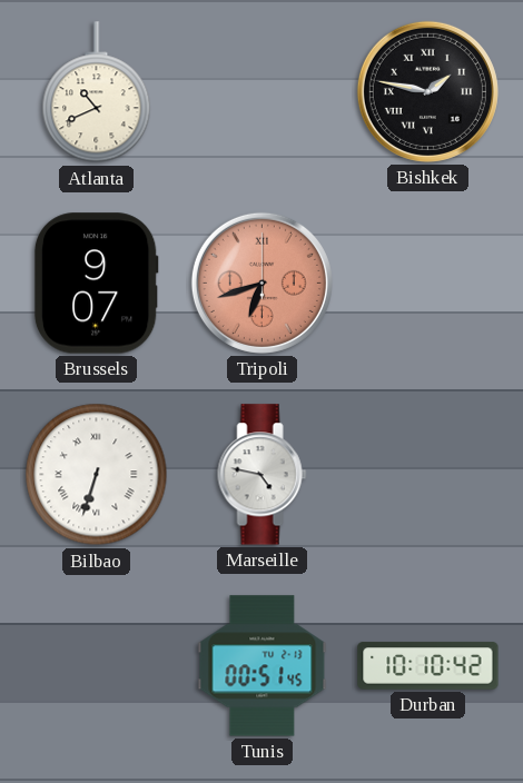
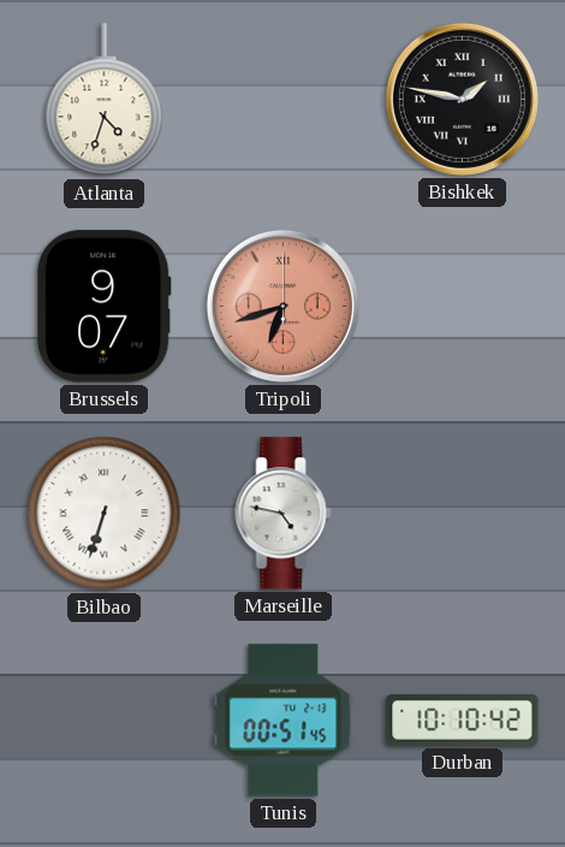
Atlanta: 10:41 -> 4:33
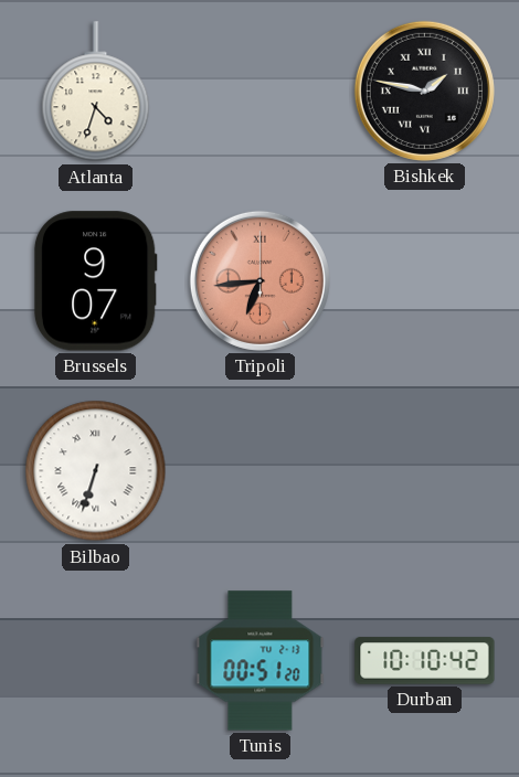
Tripoli: 6:42 -> 6:44
Marseille: 4:47 -> none
Tunis: 00:51:45 -> 00:51:20
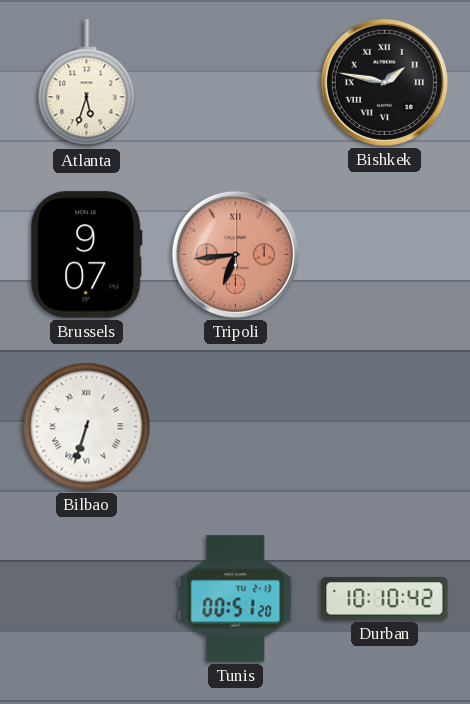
Atlanta: 4:33 -> 5:33
